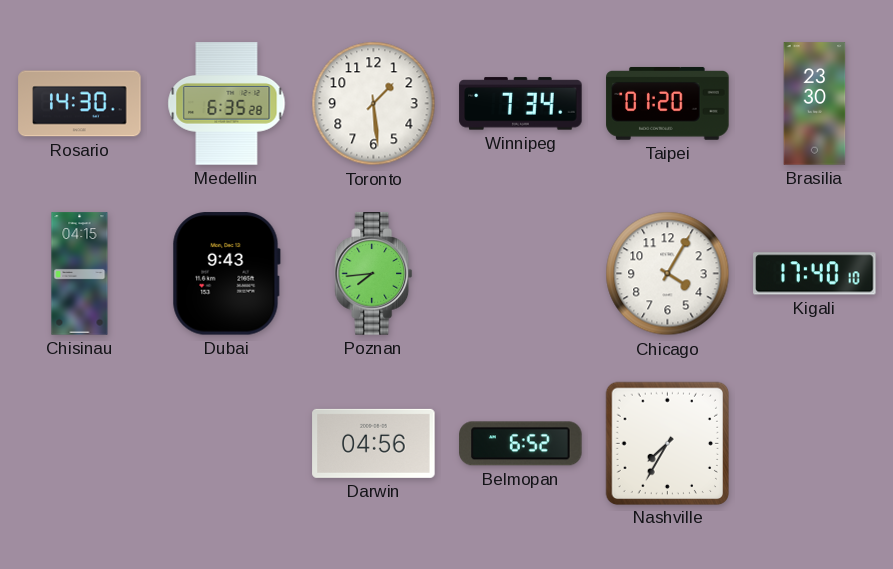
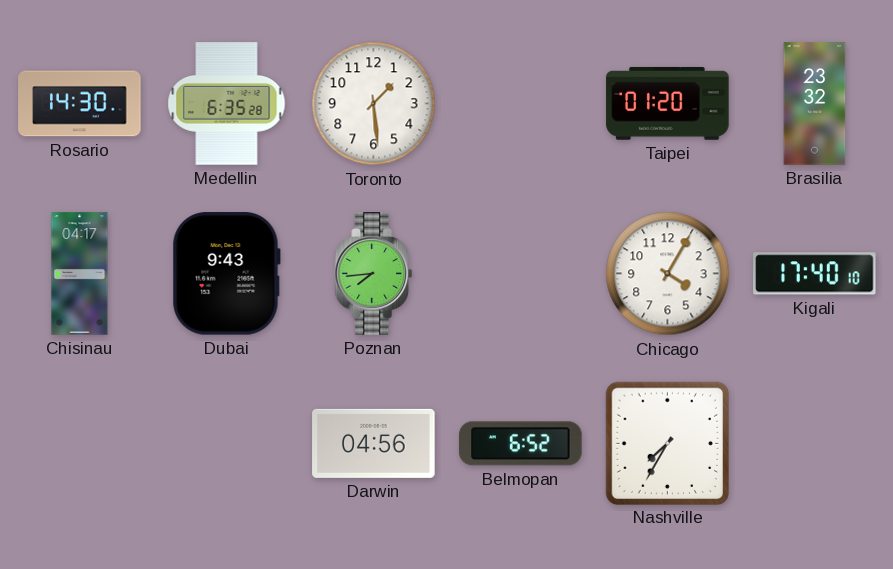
Winnipeg: 7:34 -> none
Brasilia: 23:30 -> 23:32
Chisinau: 04:15 -> 04:17
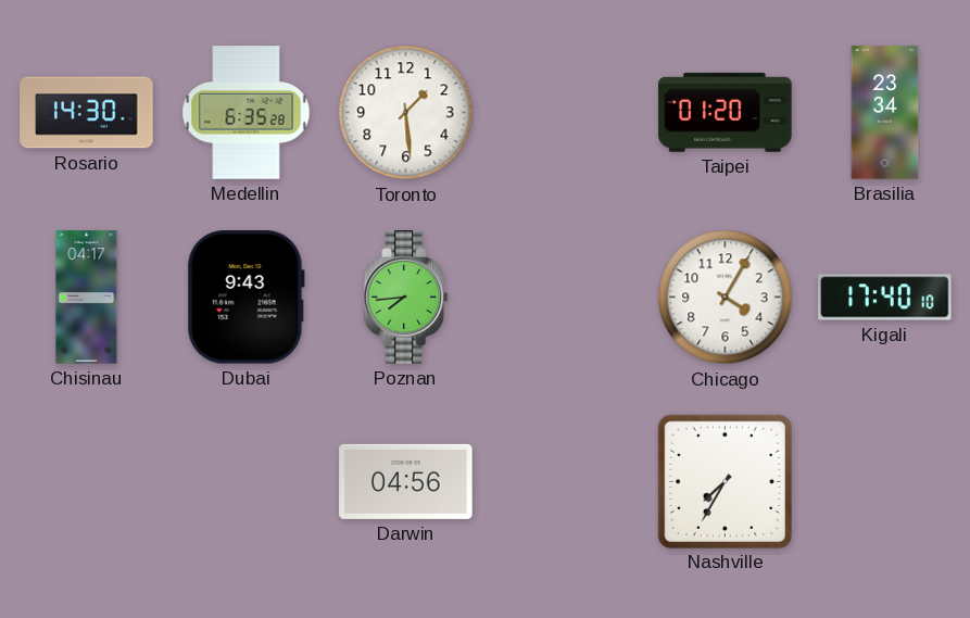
Brasilia: 23:32 -> 23:34
Belmopan: 6:52 -> none
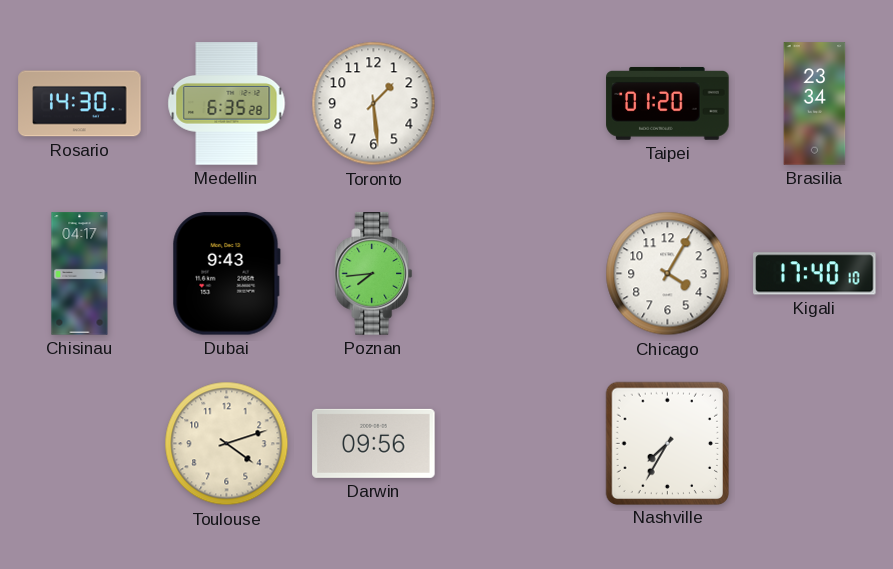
Toulouse: none -> 4:12
Darwin: 04:56 -> 09:56
